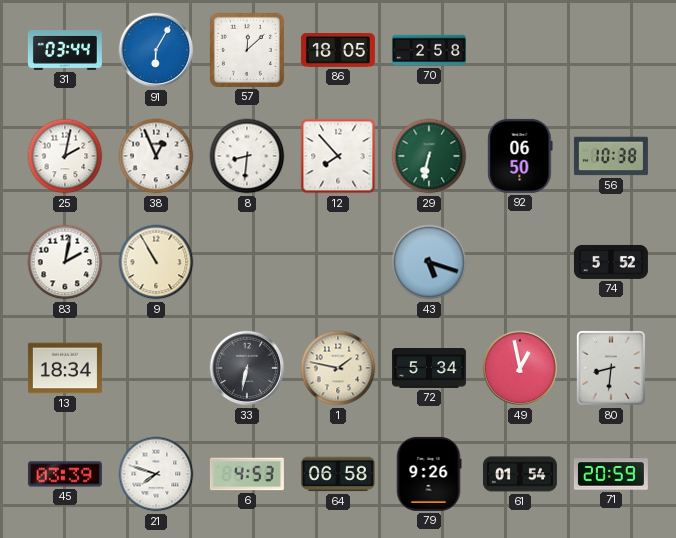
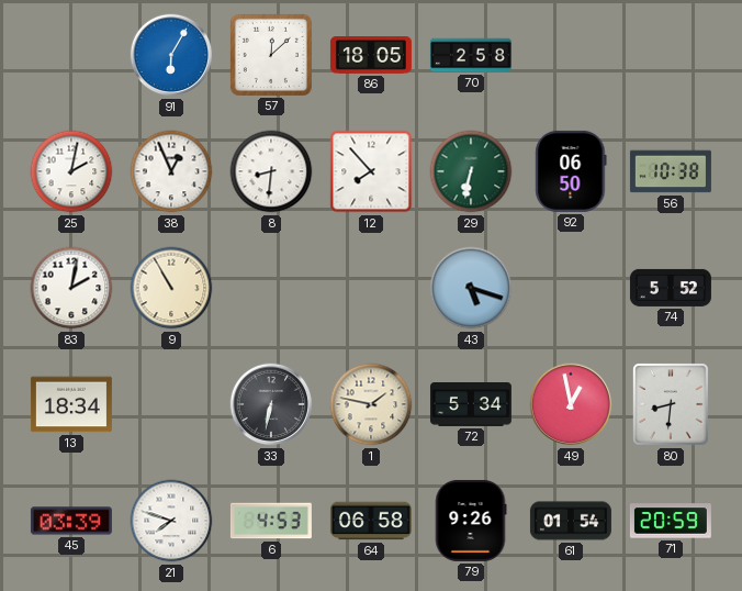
31: 03:44 -> none
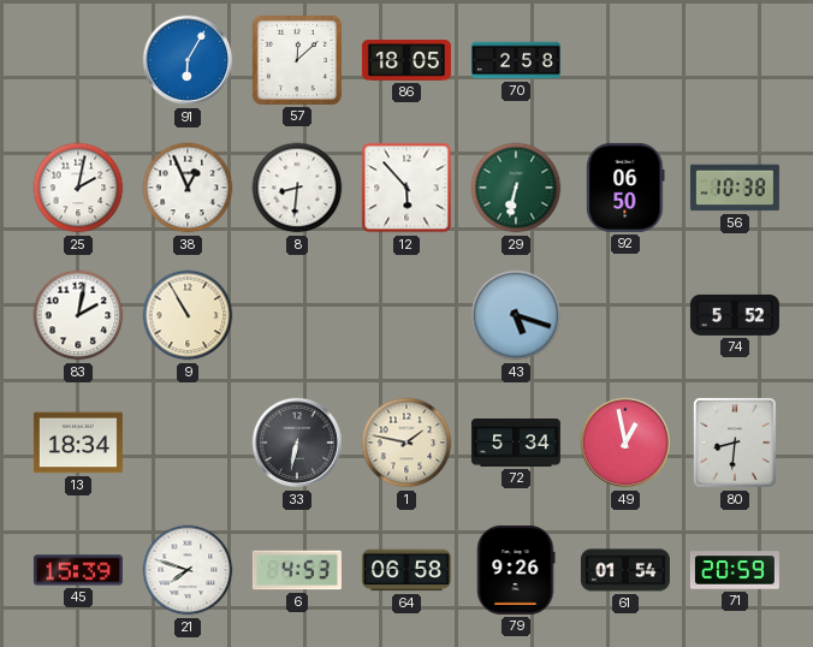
12: 7:53 -> 5:53
45: 03:39 -> 15:39
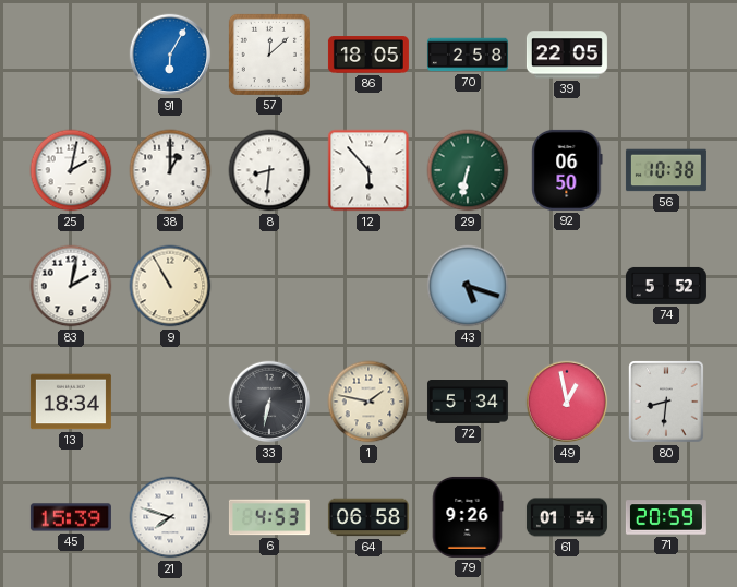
39: none -> 22:05
38: 12:56 -> 1:00
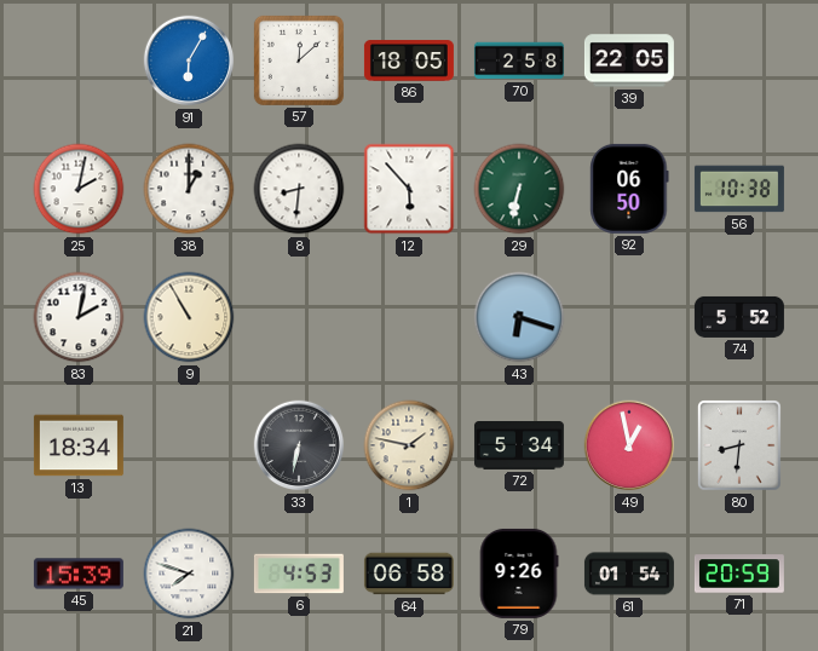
43: 5:18 -> 6:18
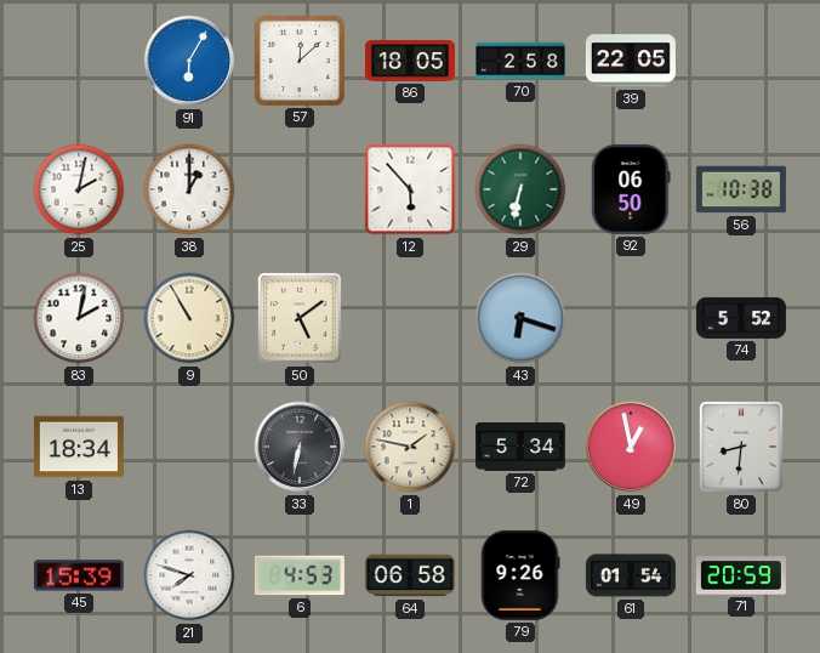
8: 8:31 -> none
50: none -> 5:09
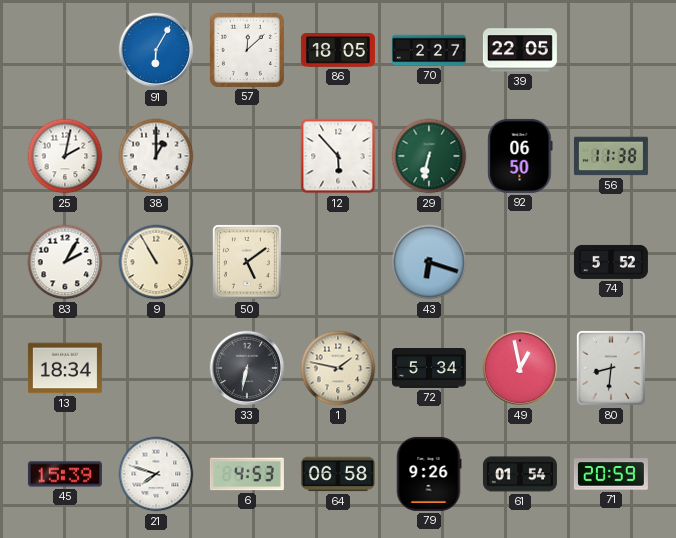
70: 2:58 -> 2:27
56: 10:38 -> 11:38
83: 2:02 -> 2:05
